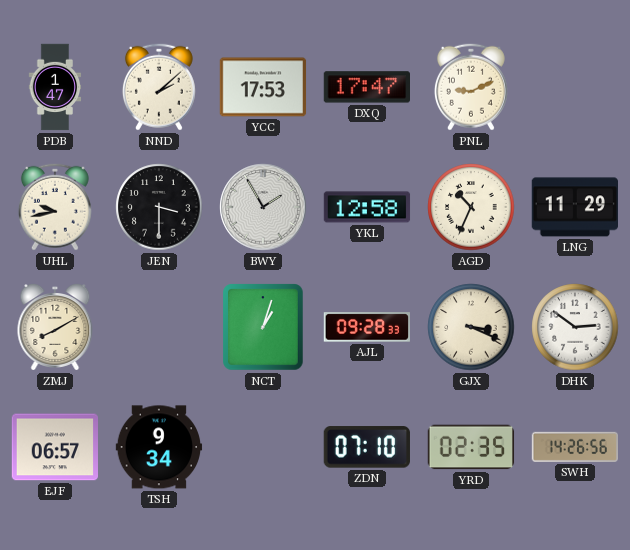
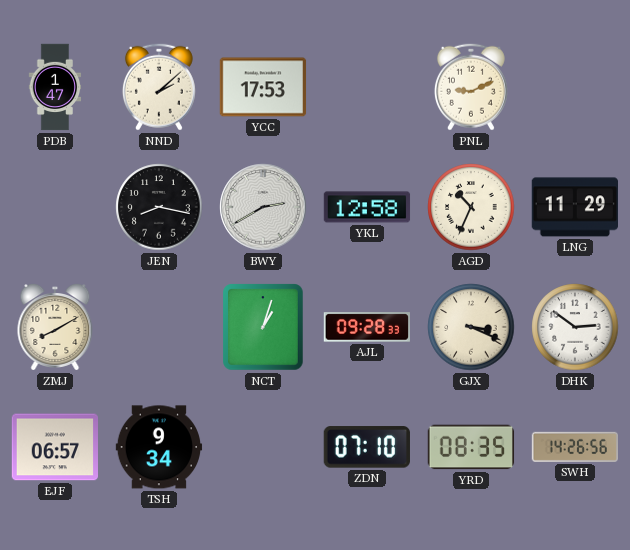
DXQ: 17:47 -> none
UHL: 9:43 -> none
JEN: 3:30 -> 8:17
BWY: 1:55 -> 2:40
YRD: 02:35 -> 08:35
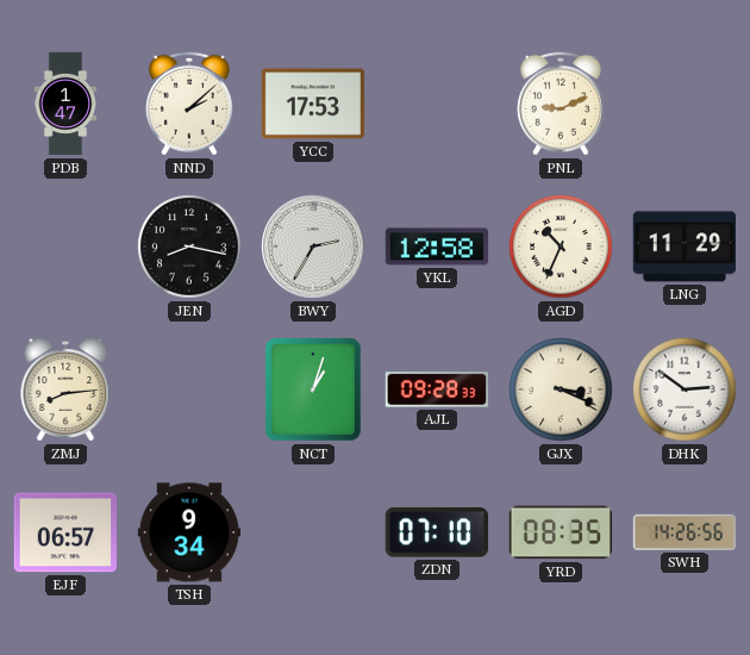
BWY: 2:40 -> 2:35
ZMJ: 8:10 -> 8:14
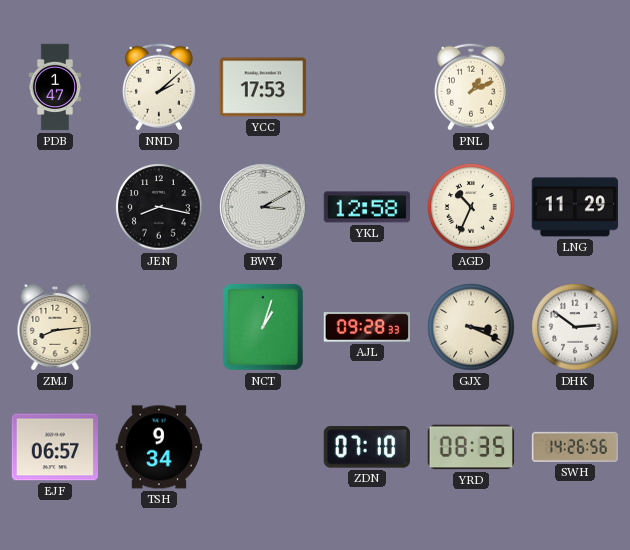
PNL: 9:11 -> 1:11
BWY: 2:35 -> 3:10
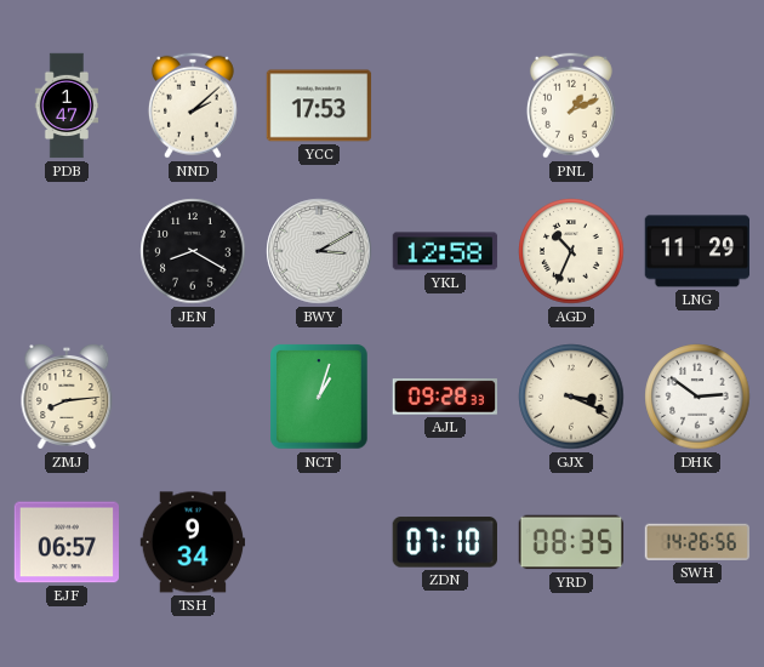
JEN: 8:17 -> 8:20
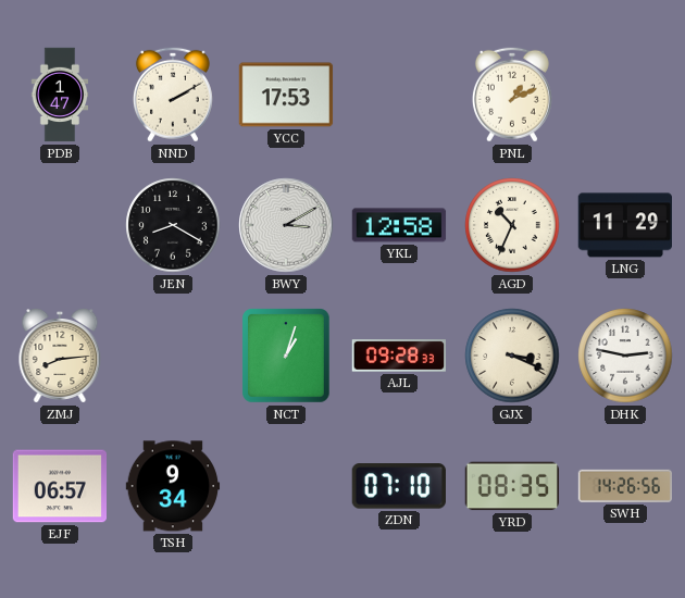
NND: 2:08 -> 2:10
DHK: 2:51 -> 2:47
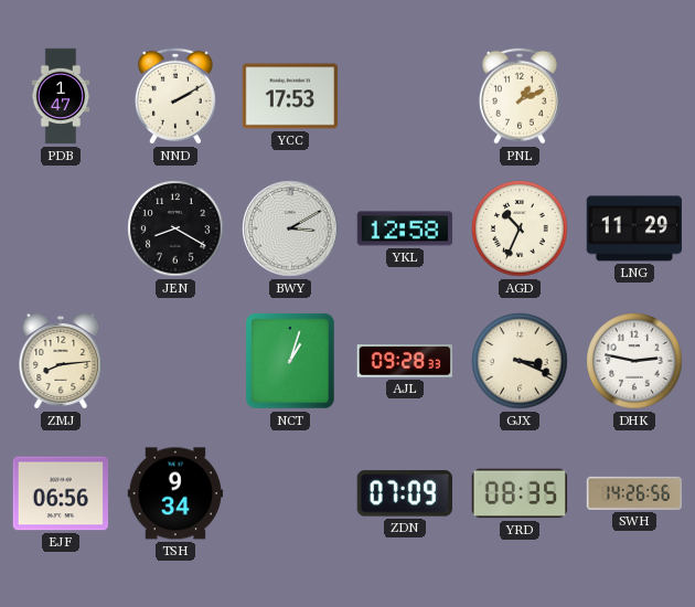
EJF: 06:57 -> 06:56
ZDN: 07:10 -> 07:09
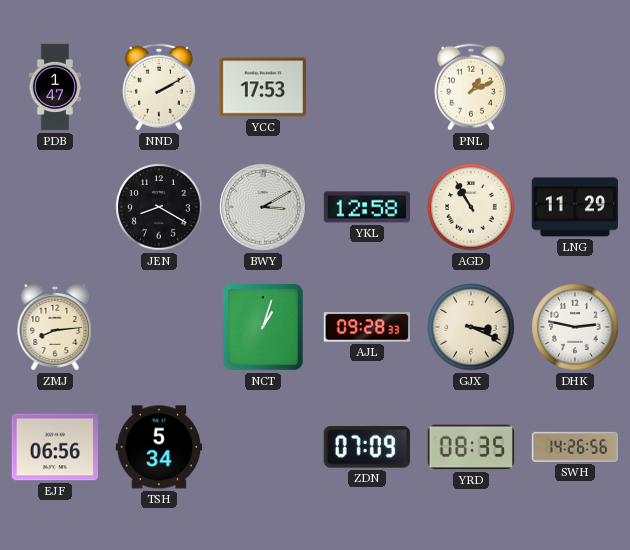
AGD: 10:34 -> 10:55
TSH: 9:34 -> 5:34
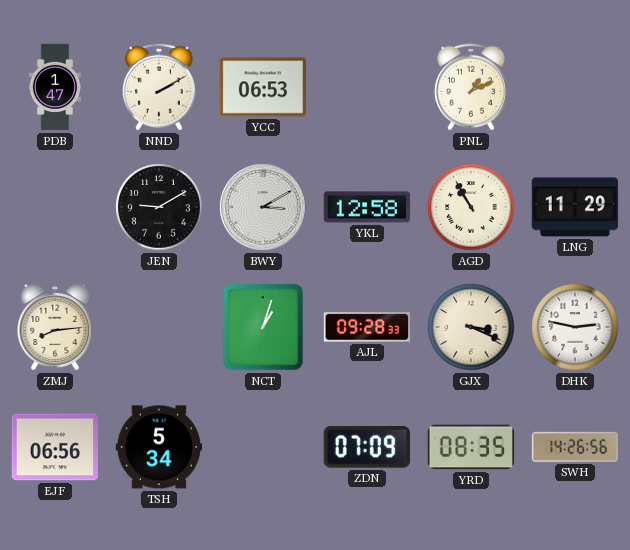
YCC: 17:53 -> 06:53
JEN: 8:20 -> 9:10
